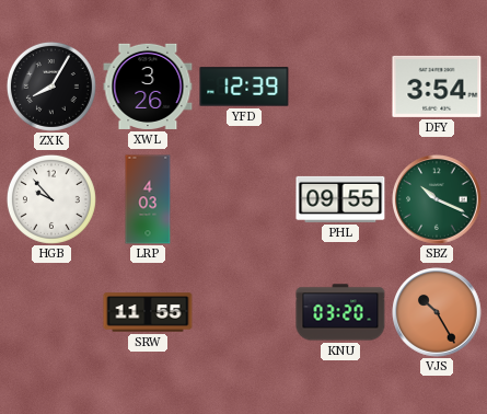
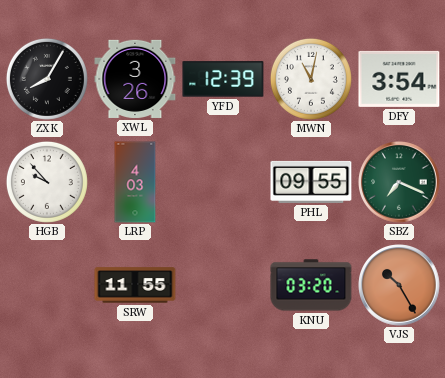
MWN: none -> 11:02
SBZ: 10:19 -> 7:19
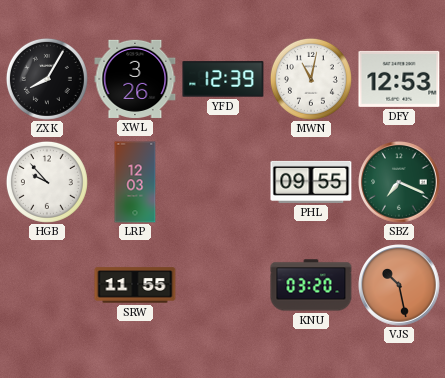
DFY: 3:54 -> 12:53
LRP: 4:03 -> 12:03
VJS: 10:25 -> 10:28
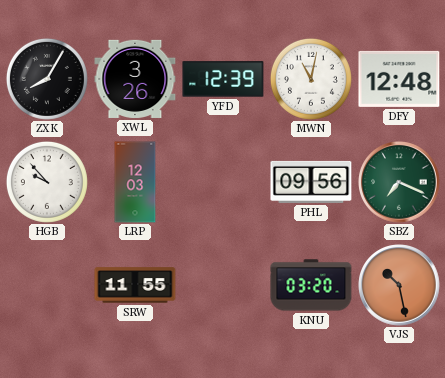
DFY: 12:53 -> 12:48
PHL: 09:55 -> 09:56
